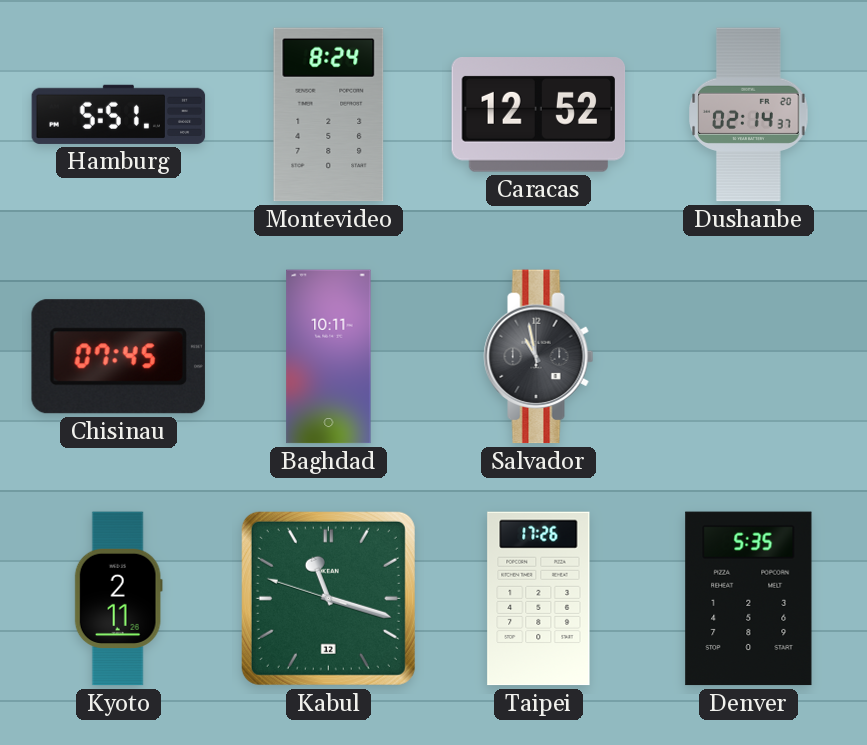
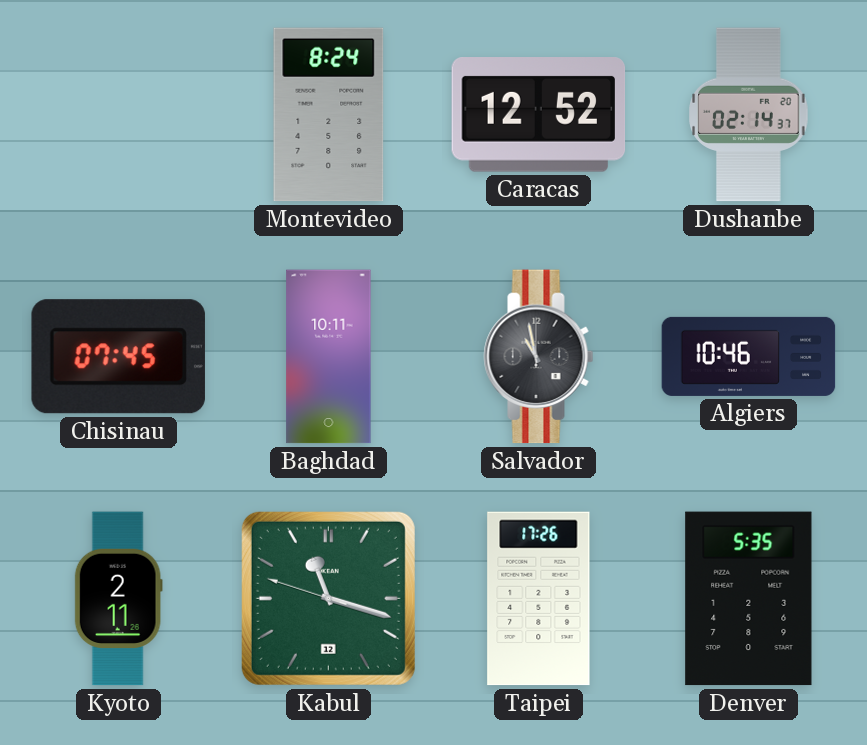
Hamburg: 5:51 -> none
Algiers: none -> 10:46
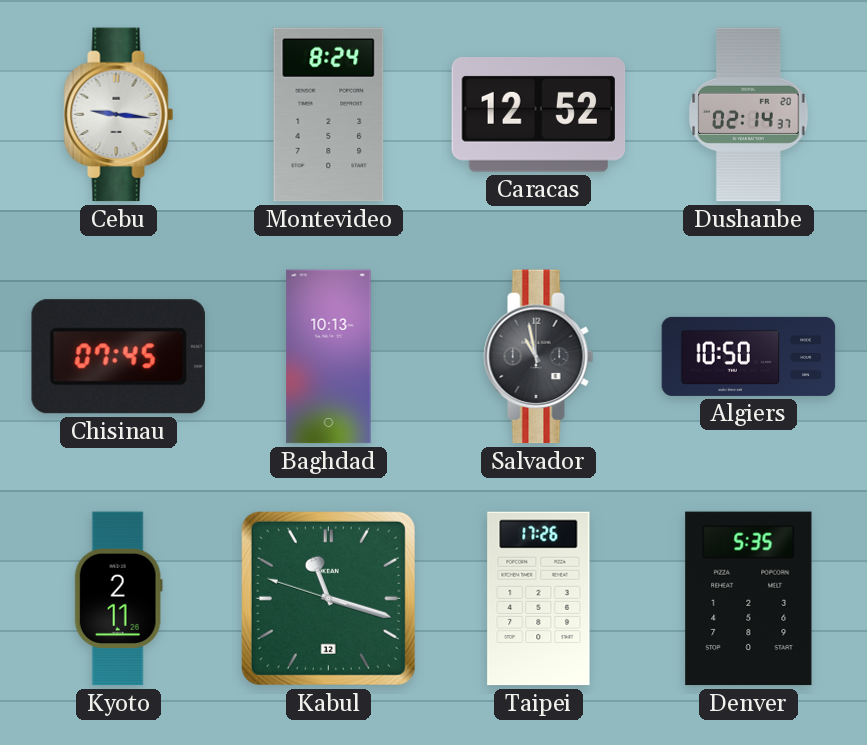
Cebu: none -> 9:16
Baghdad: 10:11 -> 10:13
Algiers: 10:46 -> 10:50
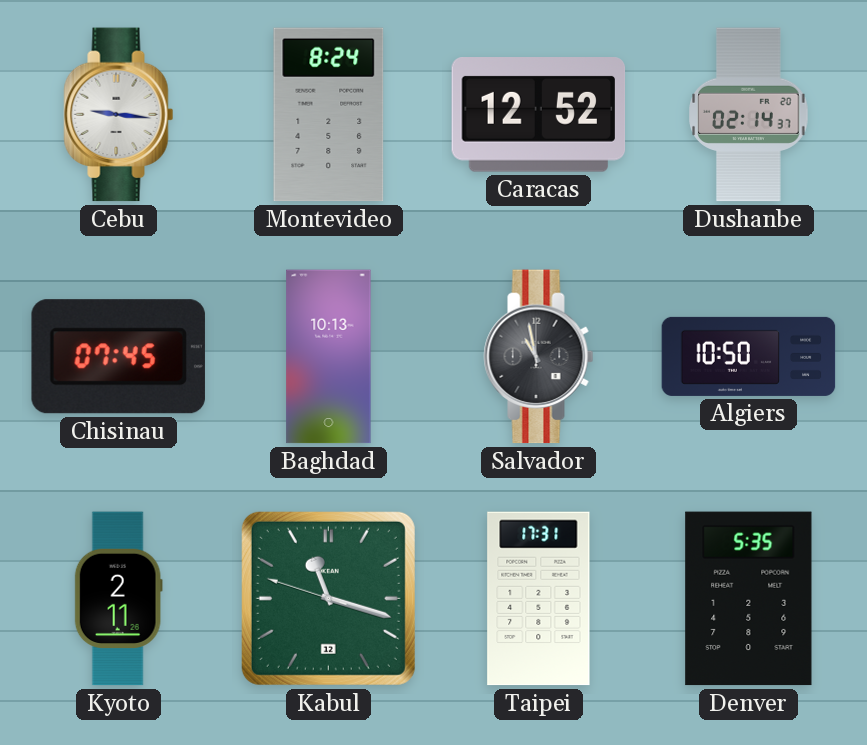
Taipei: 17:26 -> 17:31
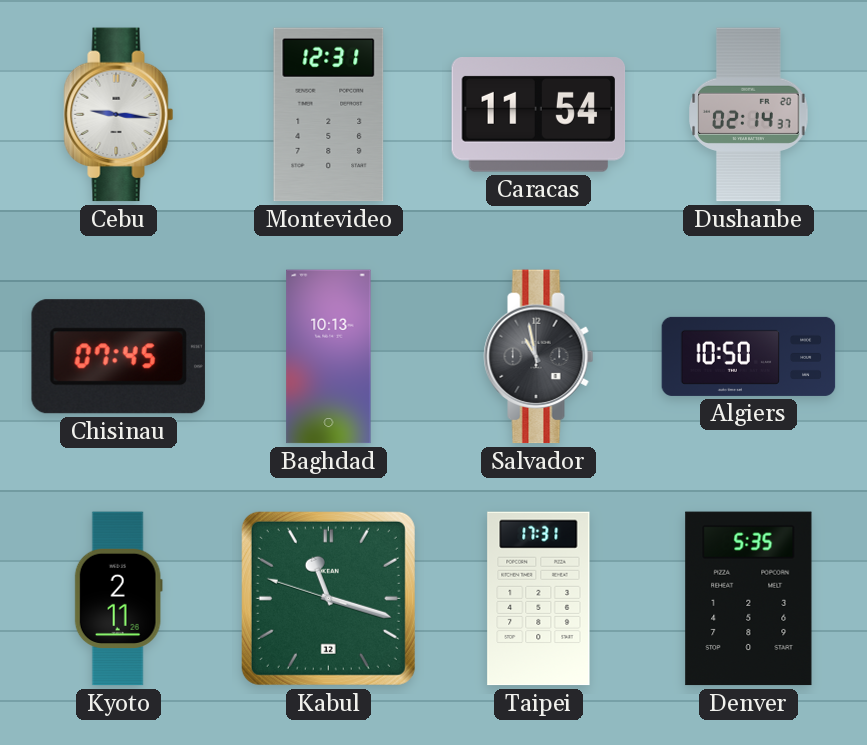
Montevideo: 8:24 -> 12:31
Caracas: 12:52 -> 11:54
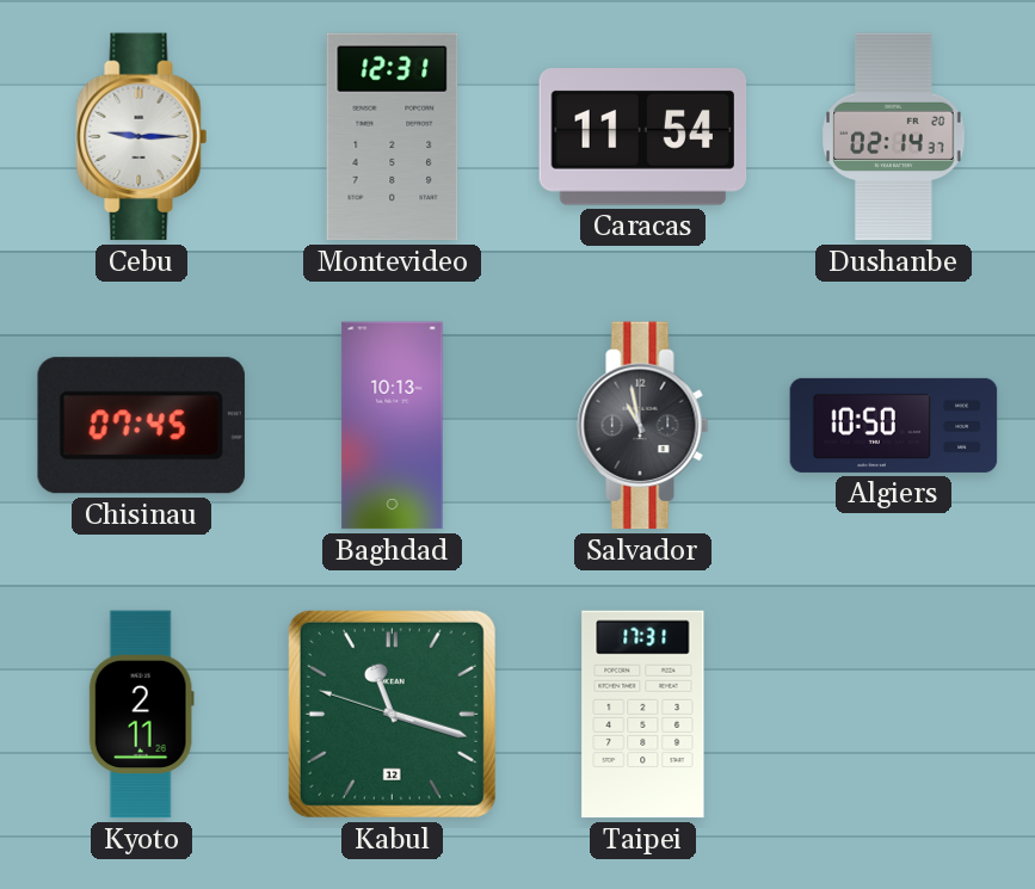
Cebu: 9:16 -> 9:15
Denver: 5:35 -> none
